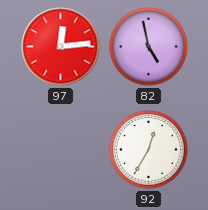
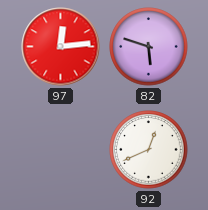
82: 4:58 -> 5:48
92: 12:35 -> 12:41
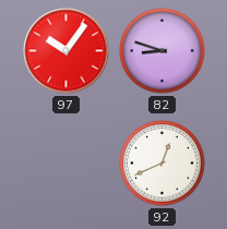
97: 12:14 -> 10:06
82: 5:48 -> 8:48
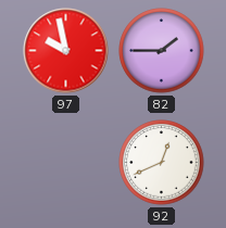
97: 10:06 -> 9:58
82: 8:48 -> 1:45
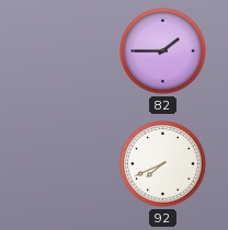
97: 9:58 -> none
92: 12:41 -> 7:41
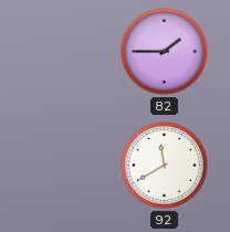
92: 7:41 -> 11:40
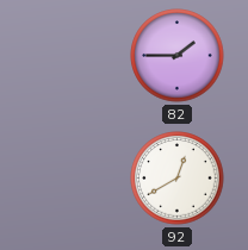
92: 11:40 -> 12:40
